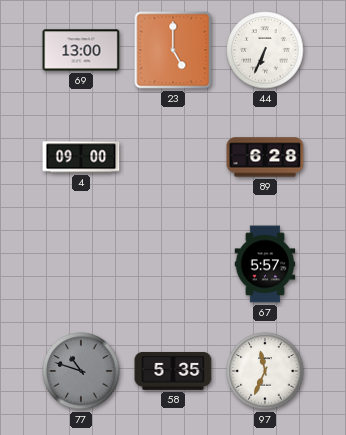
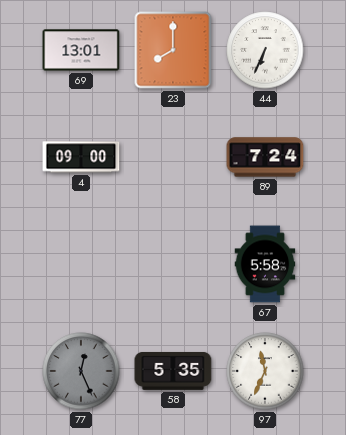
69: 13:00 -> 13:01
23: 5:00 -> 8:00
89: 6:28 -> 7:24
67: 5:57 -> 5:58
77: 10:48 -> 12:26
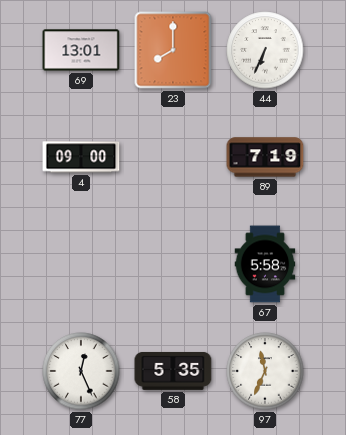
89: 7:24 -> 7:19
77 dial: grey -> white
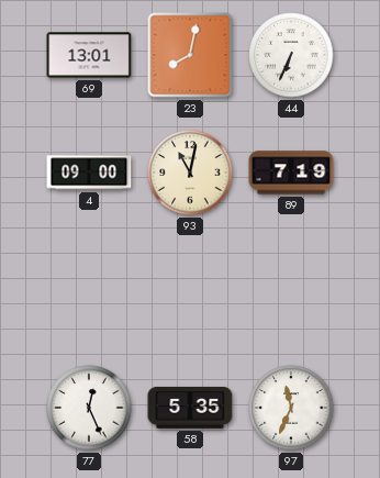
23: 8:00 -> 8:02
93: none -> 11:02
67: 5:58 -> none
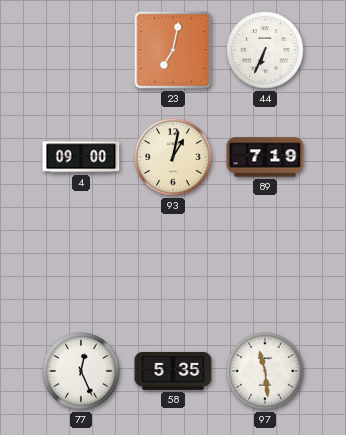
69: 13:01 -> none
23: 8:02 -> 7:02
93: 11:02 -> 1:02
97: 11:34 -> 11:29
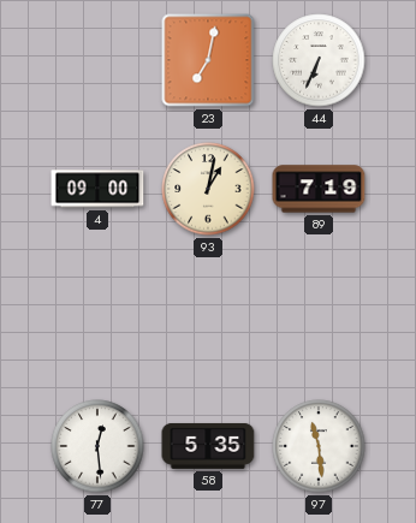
77: 12:26 -> 12:29
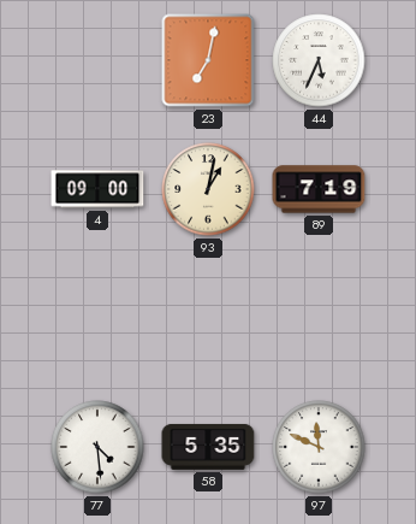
44: 6:34 -> 5:34
77: 12:29 -> 4:29
97: 11:29 -> 11:49
